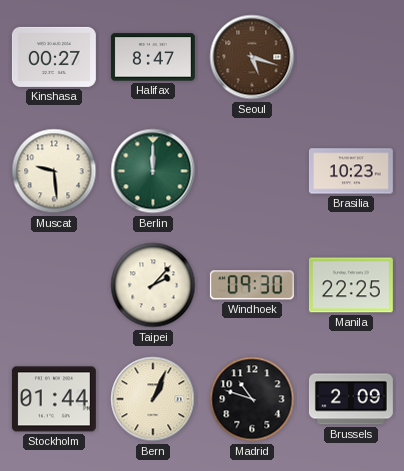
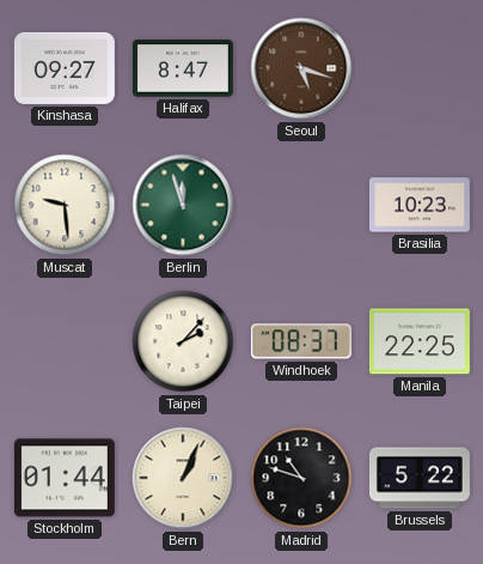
Kinshasa: 00:27 -> 09:27
Berlin: 12:00 -> 11:57
Windhoek: 09:30 -> 08:37
Brussels: 2:09 -> 5:22
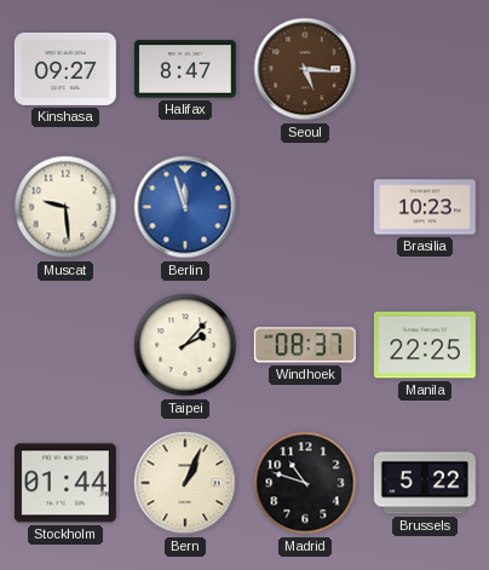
Seoul: 5:18 -> 5:16
Berlin dial: green -> blue
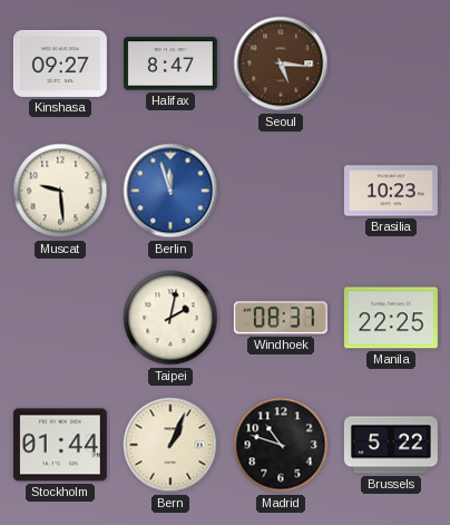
Taipei: 2:07 -> 2:02
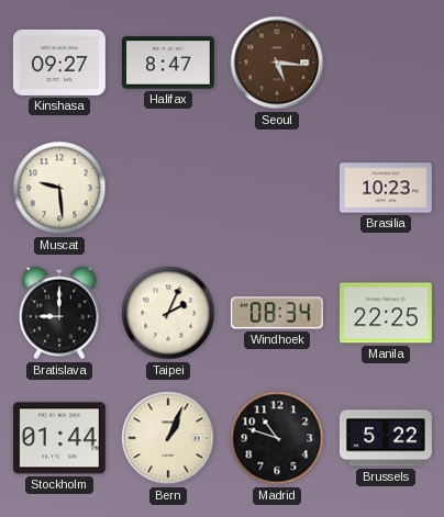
Berlin: 11:57 -> none
Bratislava: none -> 9:00
Taipei: 2:02 -> 2:04
Windhoek: 08:37 -> 08:34
